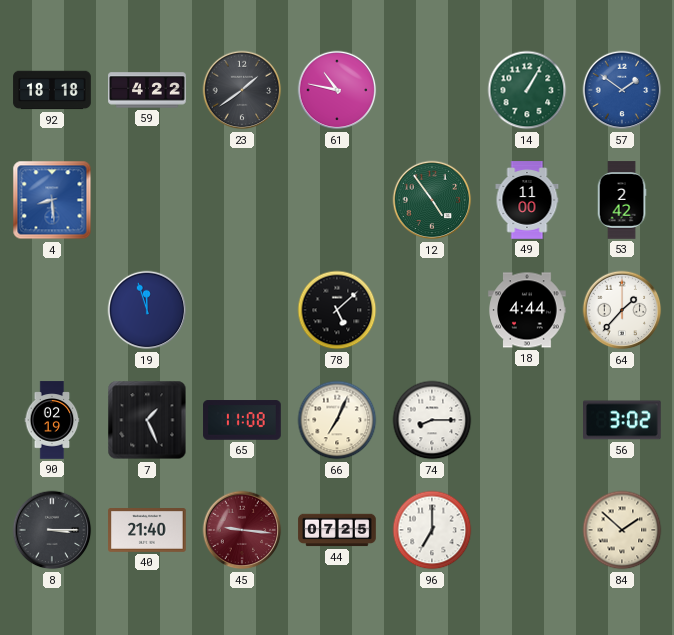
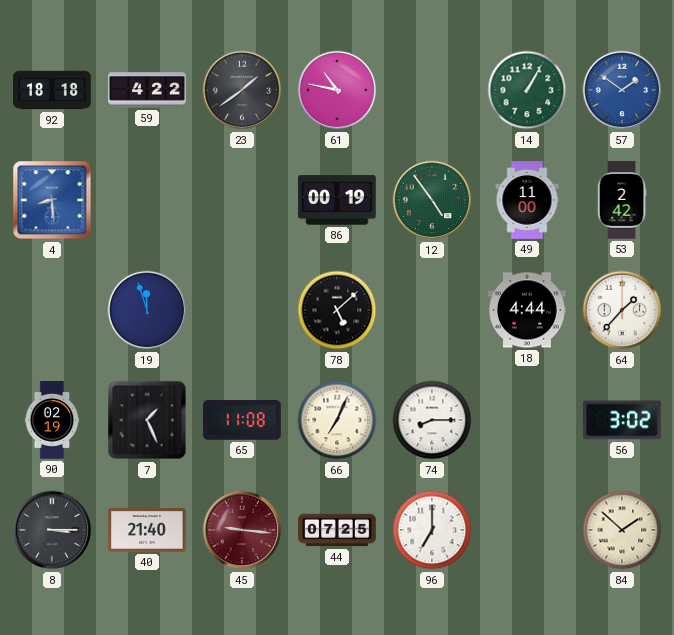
86: none -> 00:19
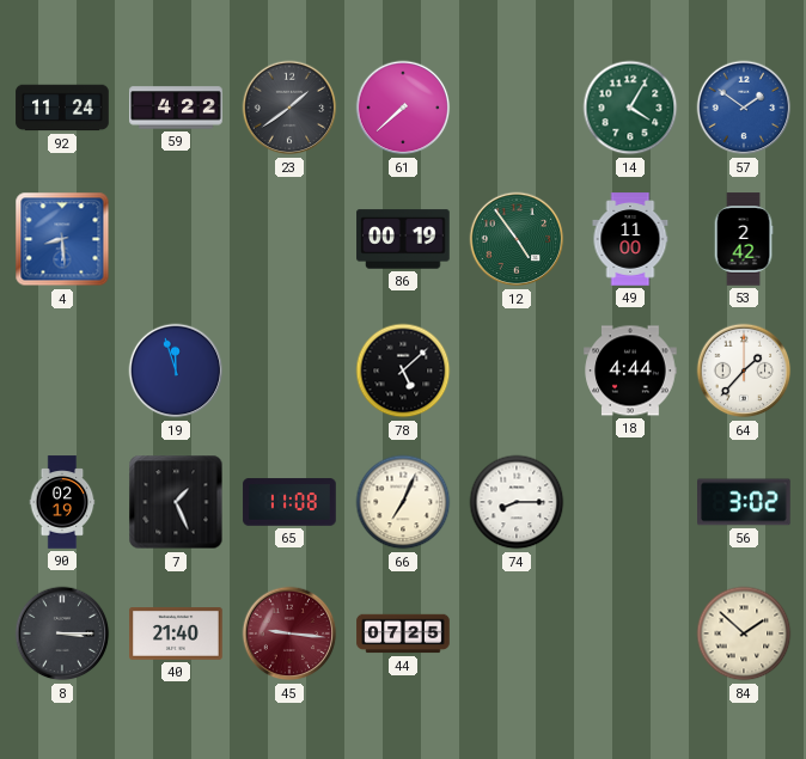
92: 18:18 -> 11:24
61: 10:47 -> 7:38
14: 1:05 -> 4:05
96: 7:00 -> none
